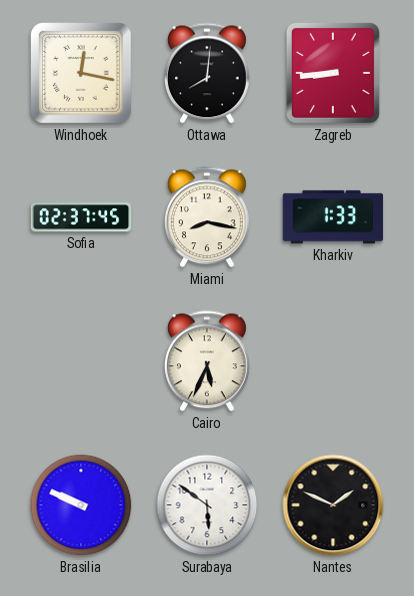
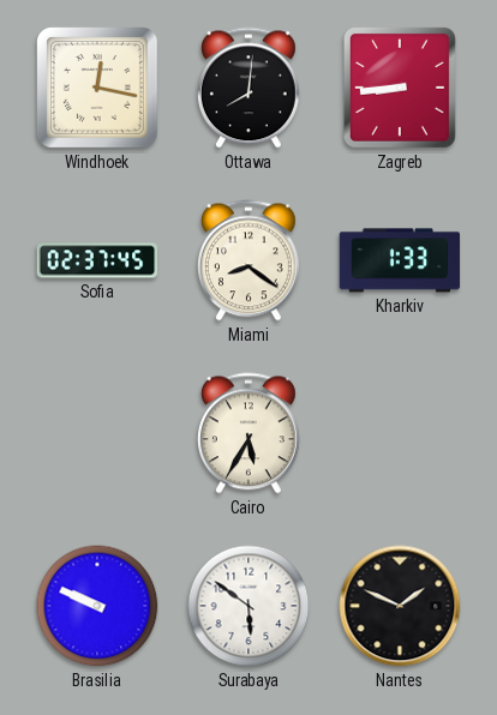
Miami: 8:17 -> 8:21
Cairo: 5:34 -> 5:35
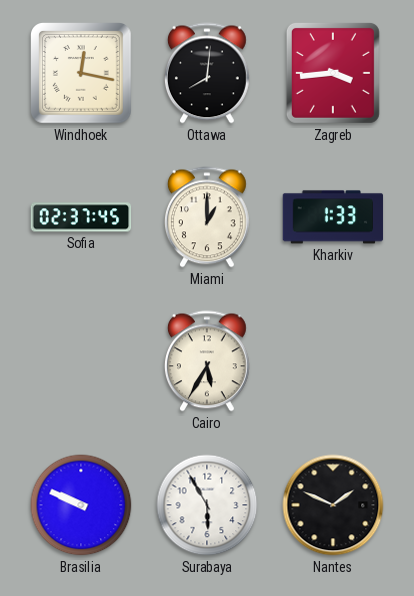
Zagreb: 8:44 -> 3:44
Miami: 8:21 -> 1:00
Surabaya: 5:51 -> 5:55
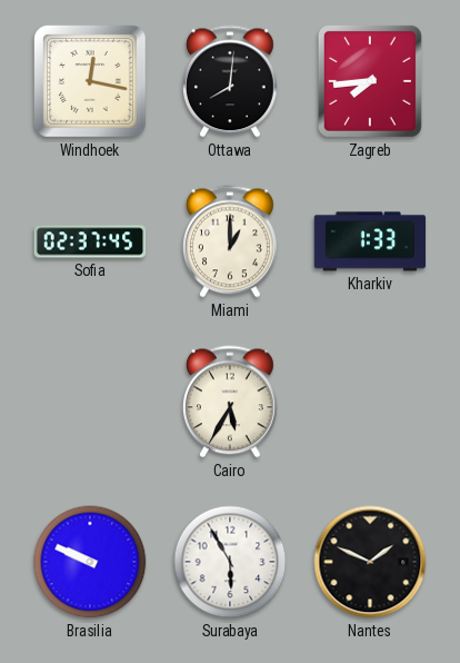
Zagreb: 3:44 -> 7:44
